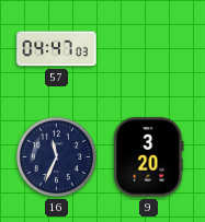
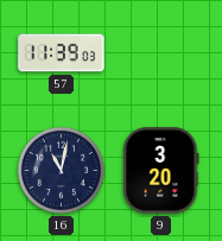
57: 04:47 -> 11:39
16: 11:34 -> 11:02
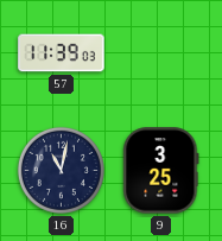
9: 3:20 -> 3:25
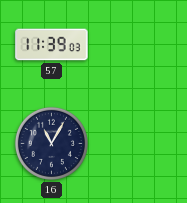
16: 11:02 -> 11:05
9: 3:25 -> none
